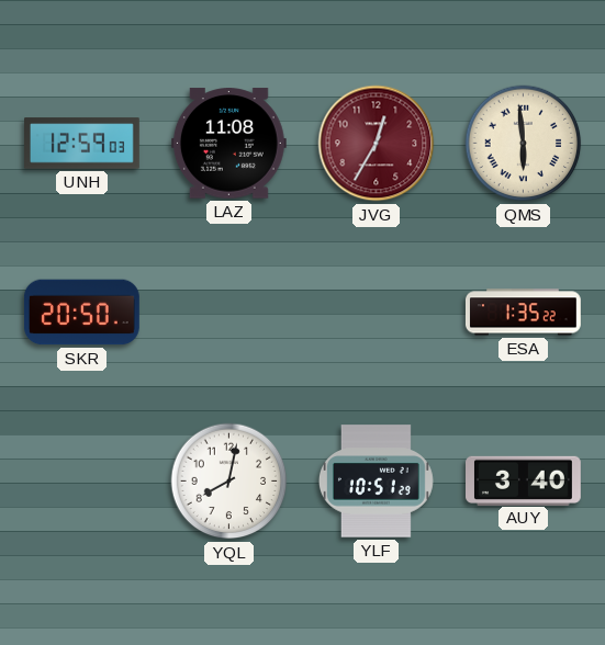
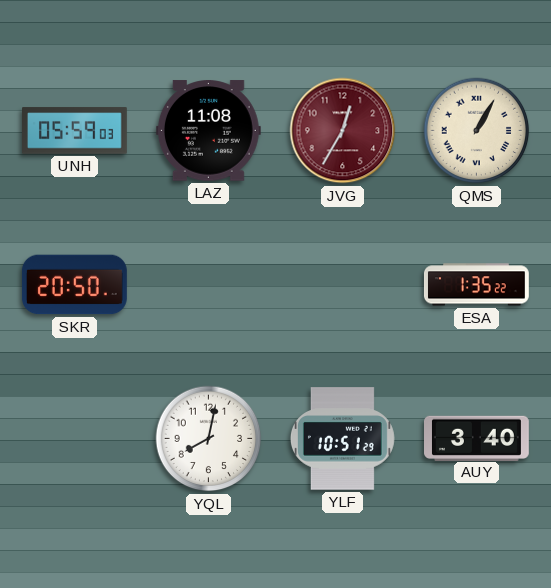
UNH: 12:59 -> 05:59
QMS: 5:59 -> 1:05
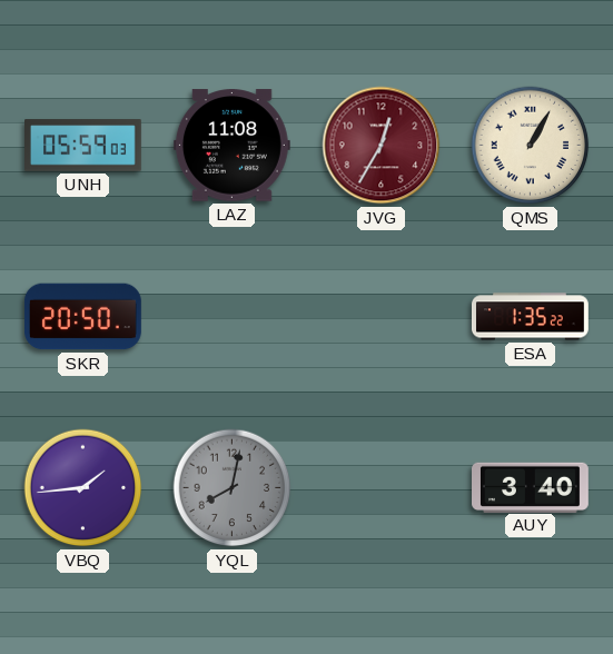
VBQ: none -> 1:44
YQL dial: white -> grey
YLF: 10:51 -> none
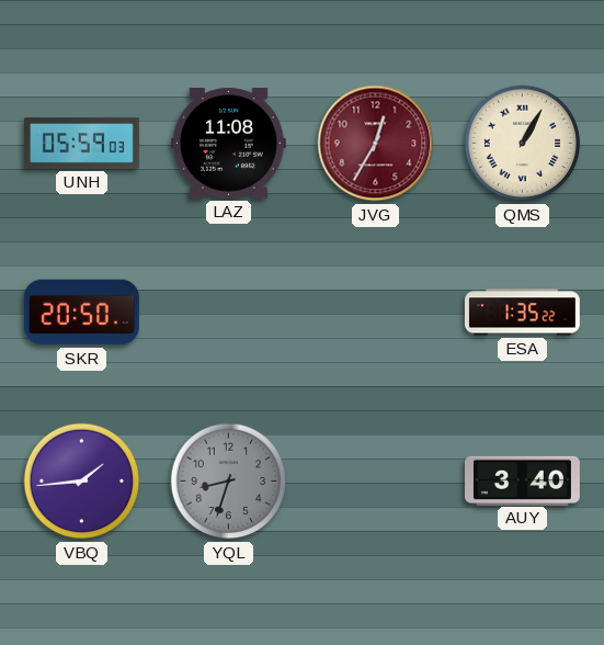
YQL: 8:02 -> 8:33
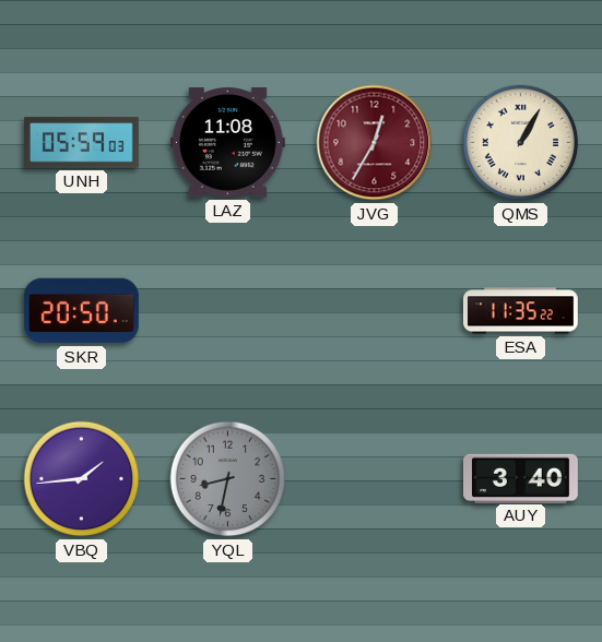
ESA: 1:35 -> 11:35
YQL: 8:33 -> 8:32
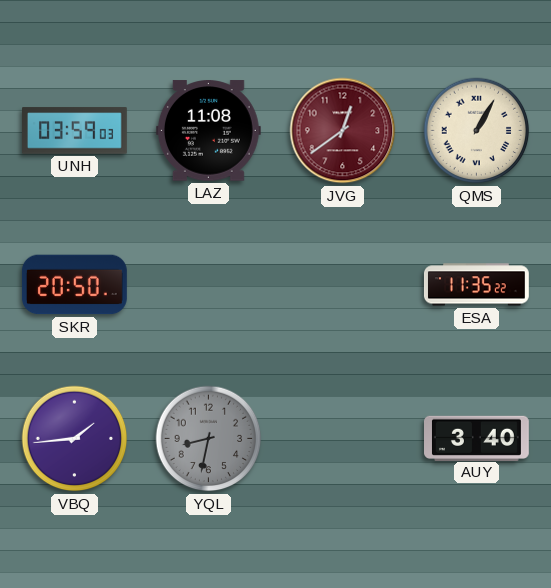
UNH: 05:59 -> 03:59
JVG: 12:35 -> 12:39
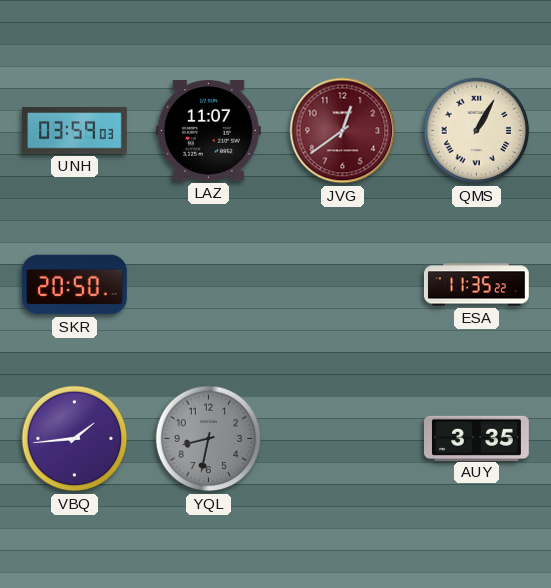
LAZ: 11:08 -> 11:07
AUY: 3:40 -> 3:35
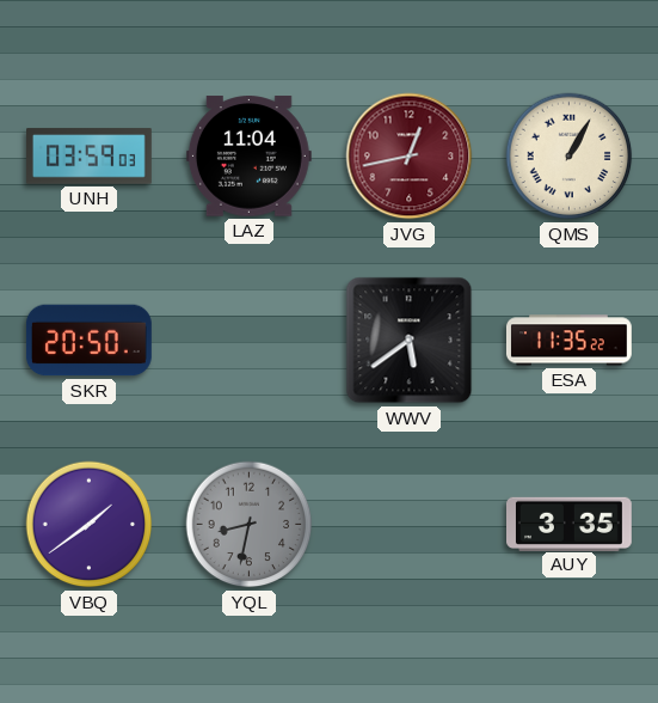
LAZ: 11:07 -> 11:04
JVG: 12:39 -> 12:43
WWV: none -> 5:39
VBQ: 1:44 -> 1:39
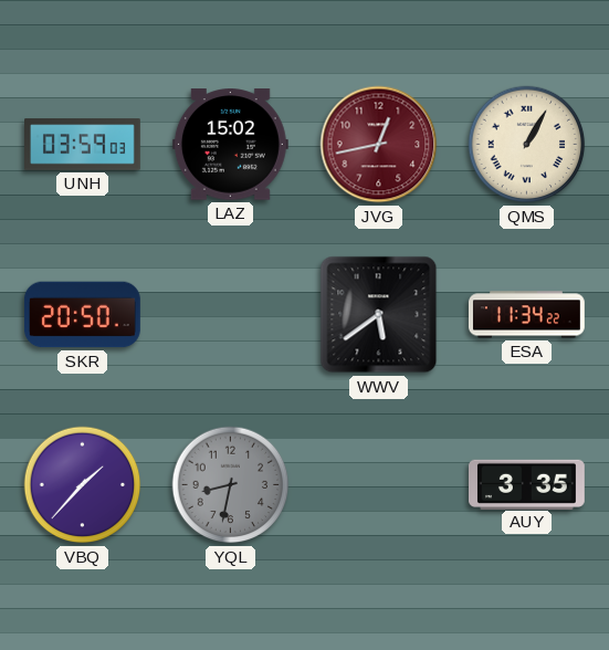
LAZ: 11:04 -> 15:02
ESA: 11:35 -> 11:34
VBQ: 1:39 -> 1:37
